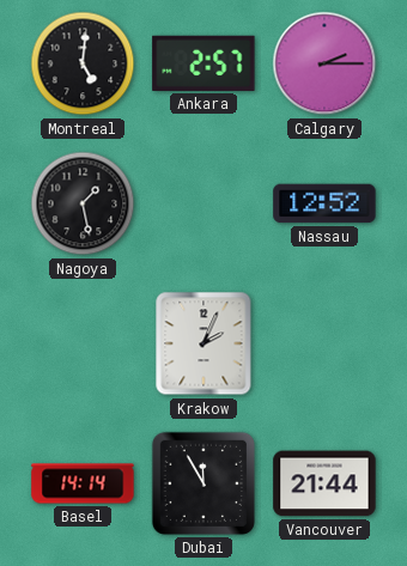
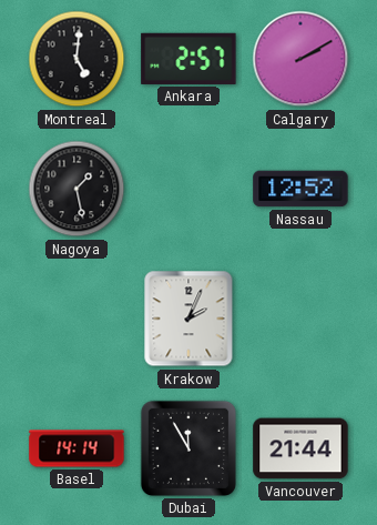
Calgary: 2:15 -> 2:10
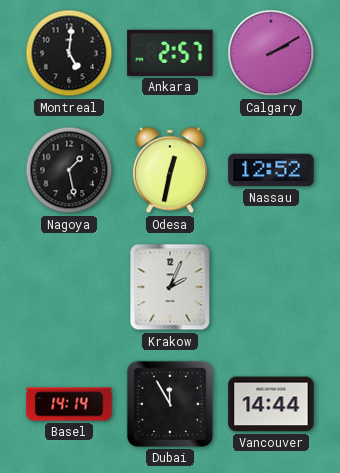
Odesa: none -> 12:32
Vancouver: 21:44 -> 14:44
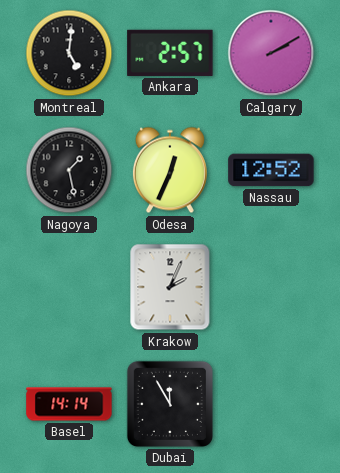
Odesa: 12:32 -> 12:34
Vancouver: 14:44 -> none
